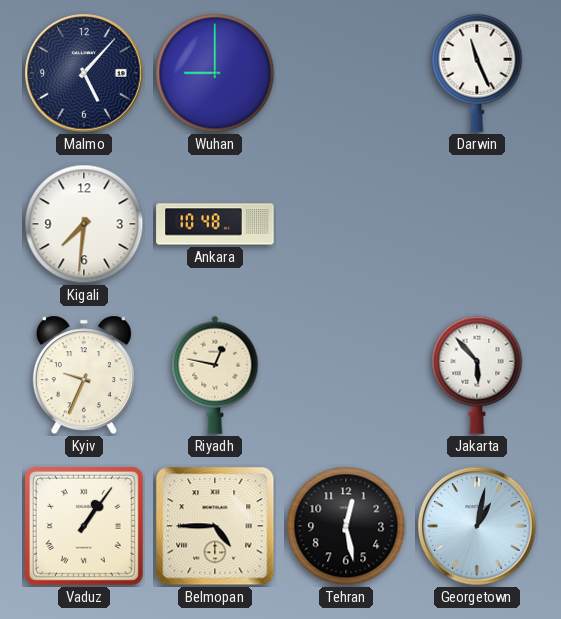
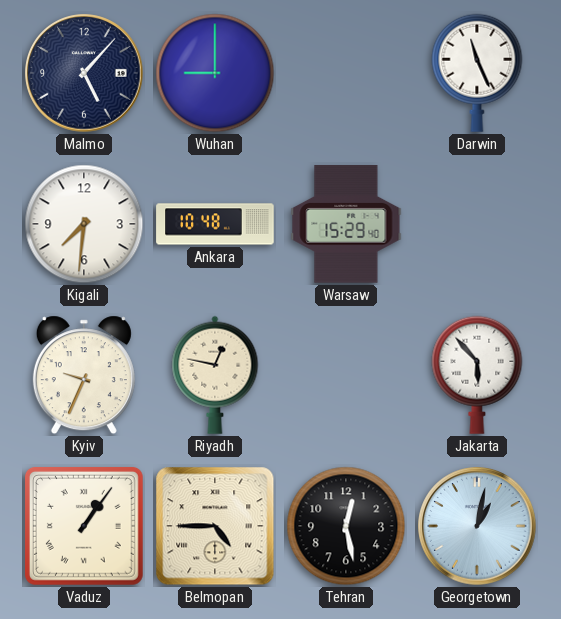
Warsaw: none -> 15:29
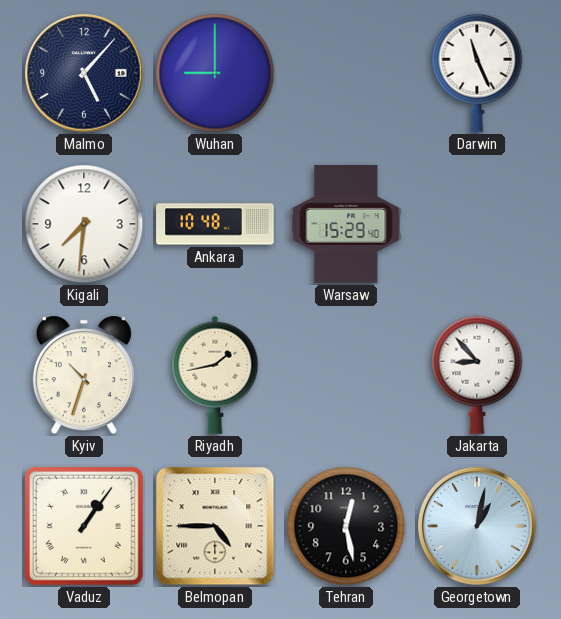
Kyiv: 9:34 -> 10:33
Riyadh: 12:47 -> 1:43
Jakarta: 5:53 -> 8:53
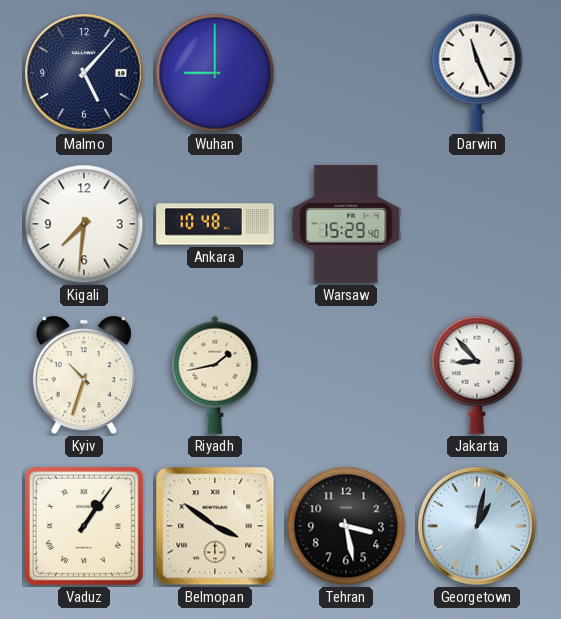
Belmopan: 4:45 -> 3:51
Tehran: 12:28 -> 3:28
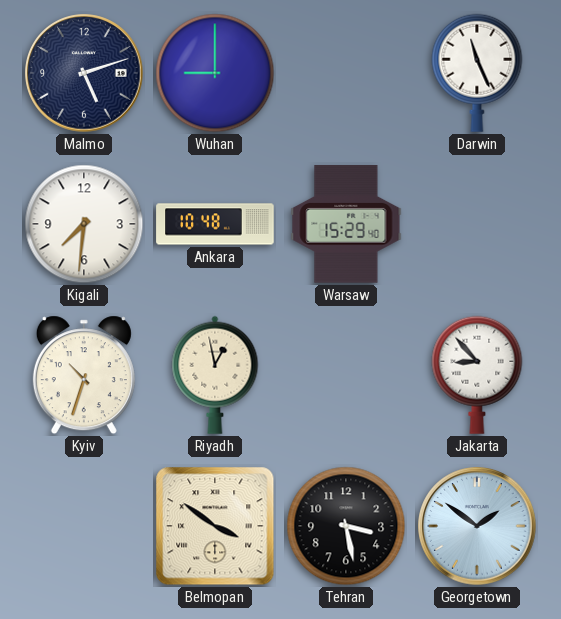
Malmo: 5:07 -> 5:12
Riyadh: 1:43 -> 12:58
Vaduz: 1:06 -> none
Georgetown: 1:02 -> 1:51
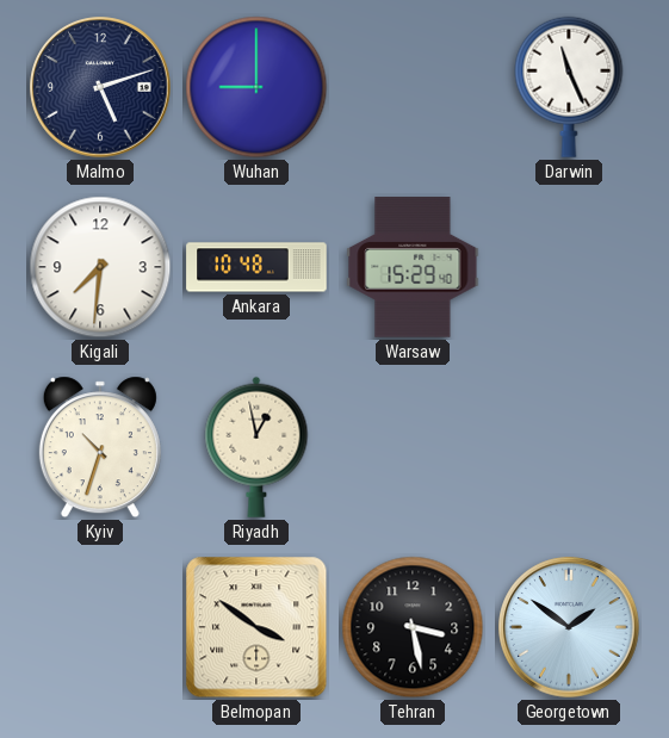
Jakarta: 8:53 -> none
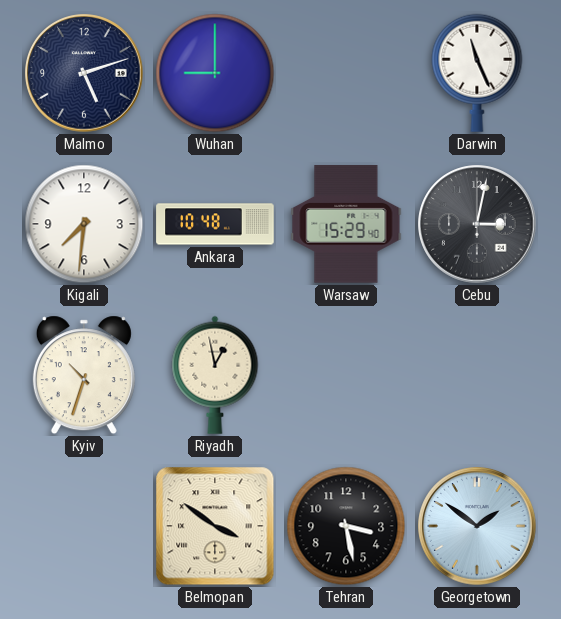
Cebu: none -> 3:02
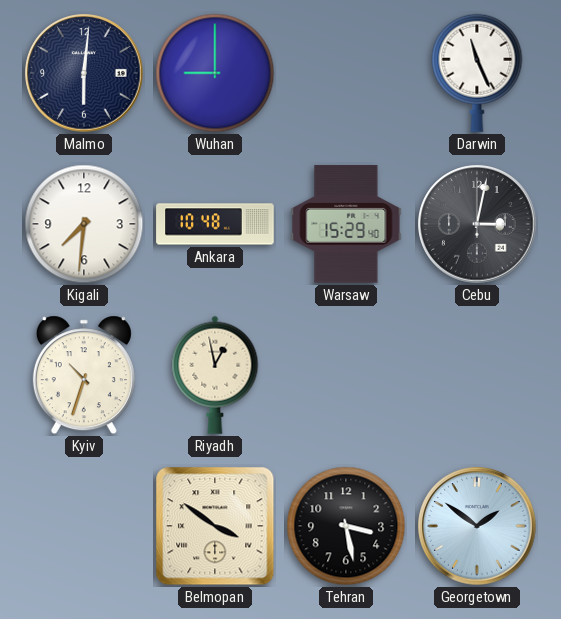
Malmo: 5:12 -> 6:01
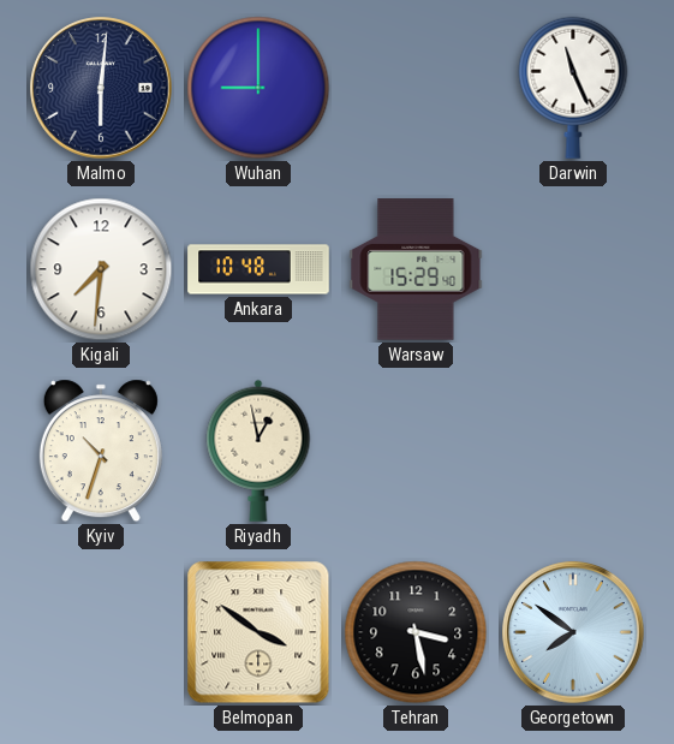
Cebu: 3:02 -> none
Georgetown: 1:51 -> 7:51
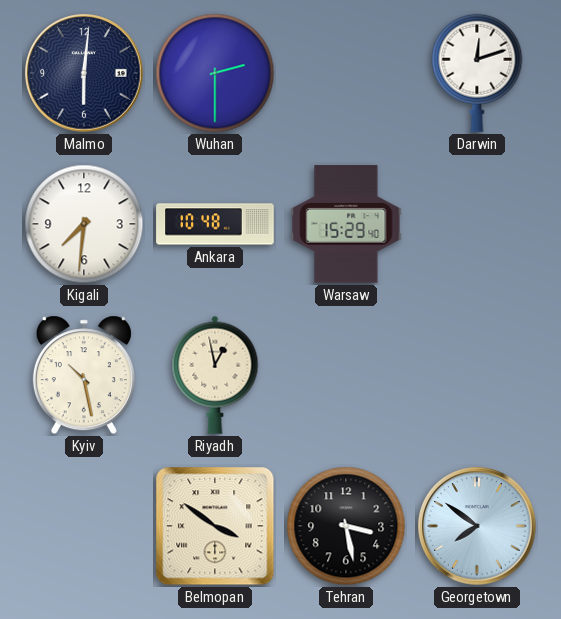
Wuhan: 9:00 -> 2:30
Darwin: 11:26 -> 12:12
Kyiv: 10:33 -> 10:28
